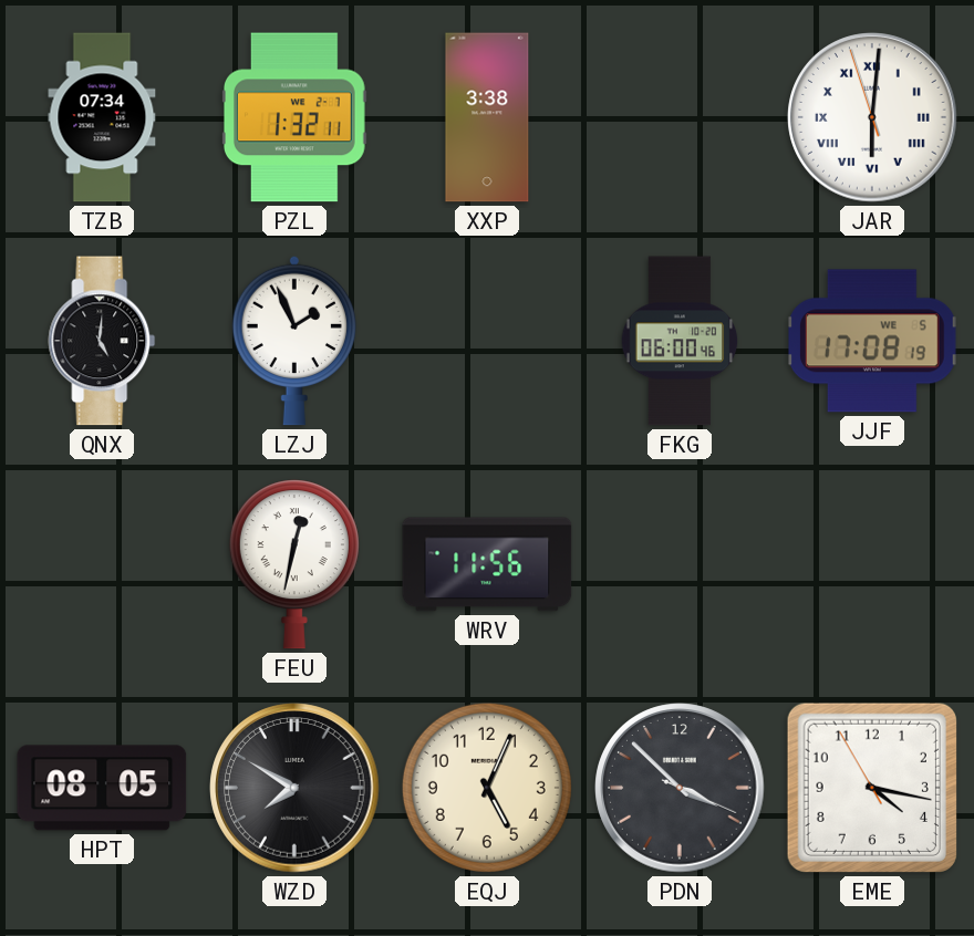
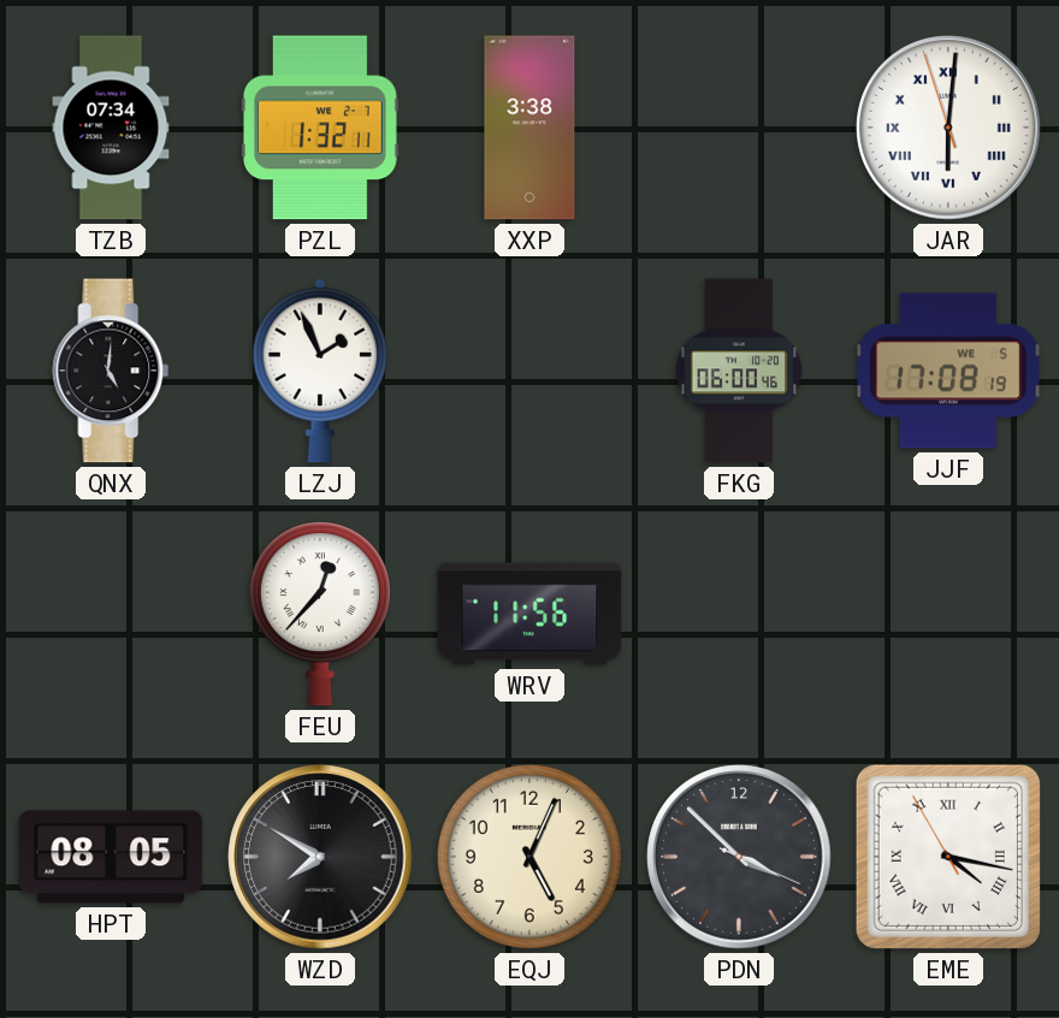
FEU: 12:32 -> 12:37
EME numerals: Arabic -> Roman
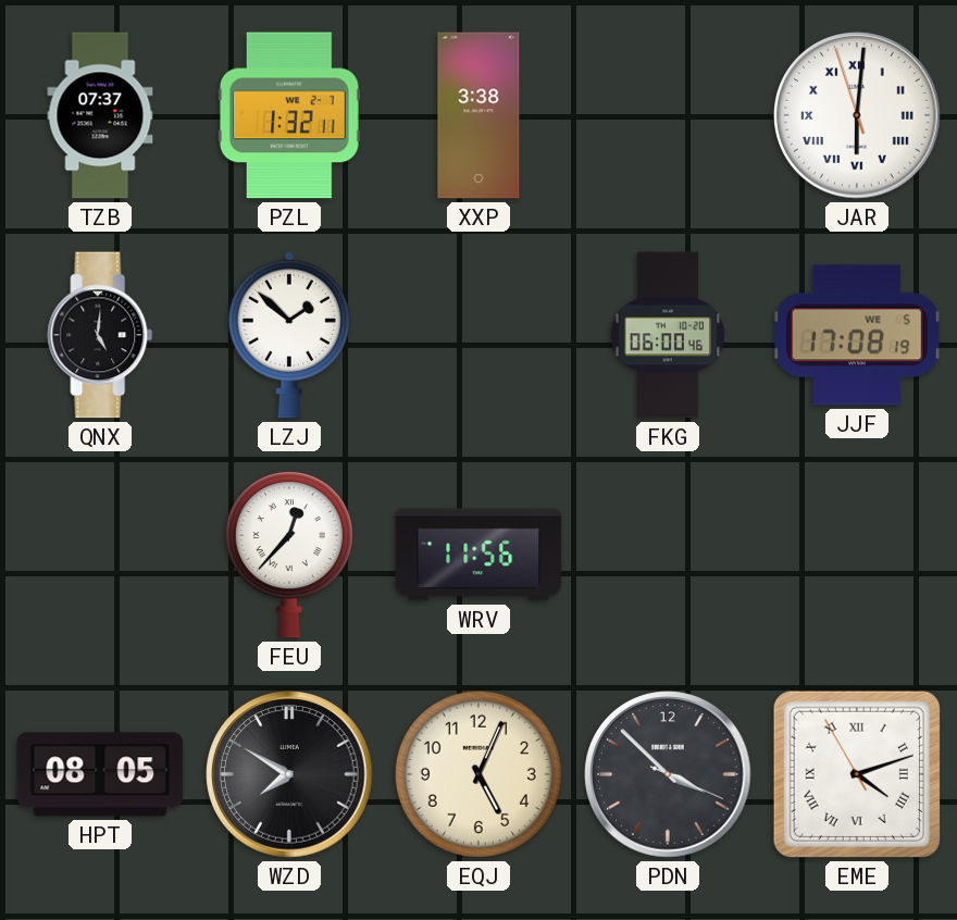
TZB: 07:34 -> 07:37
LZJ: 1:56 -> 1:52
EME: 4:16 -> 4:11
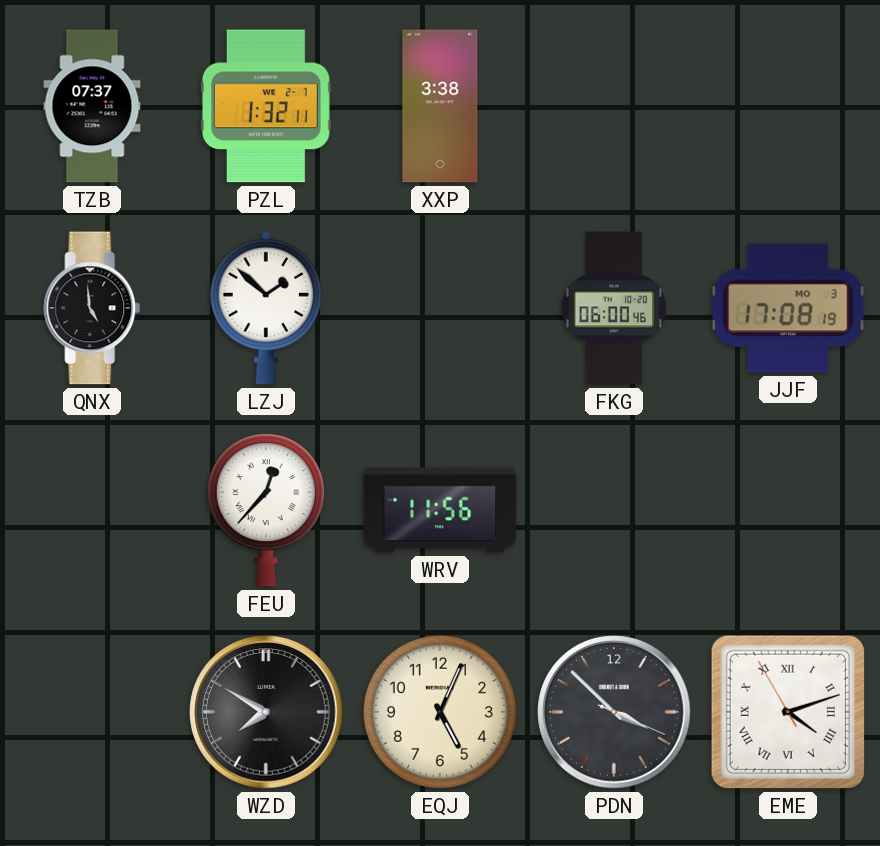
JAR: 6:00 -> none
QNX: 5:01 -> 4:59
JJF date: WE 5 -> MO 3
HPT: 08:05 -> none
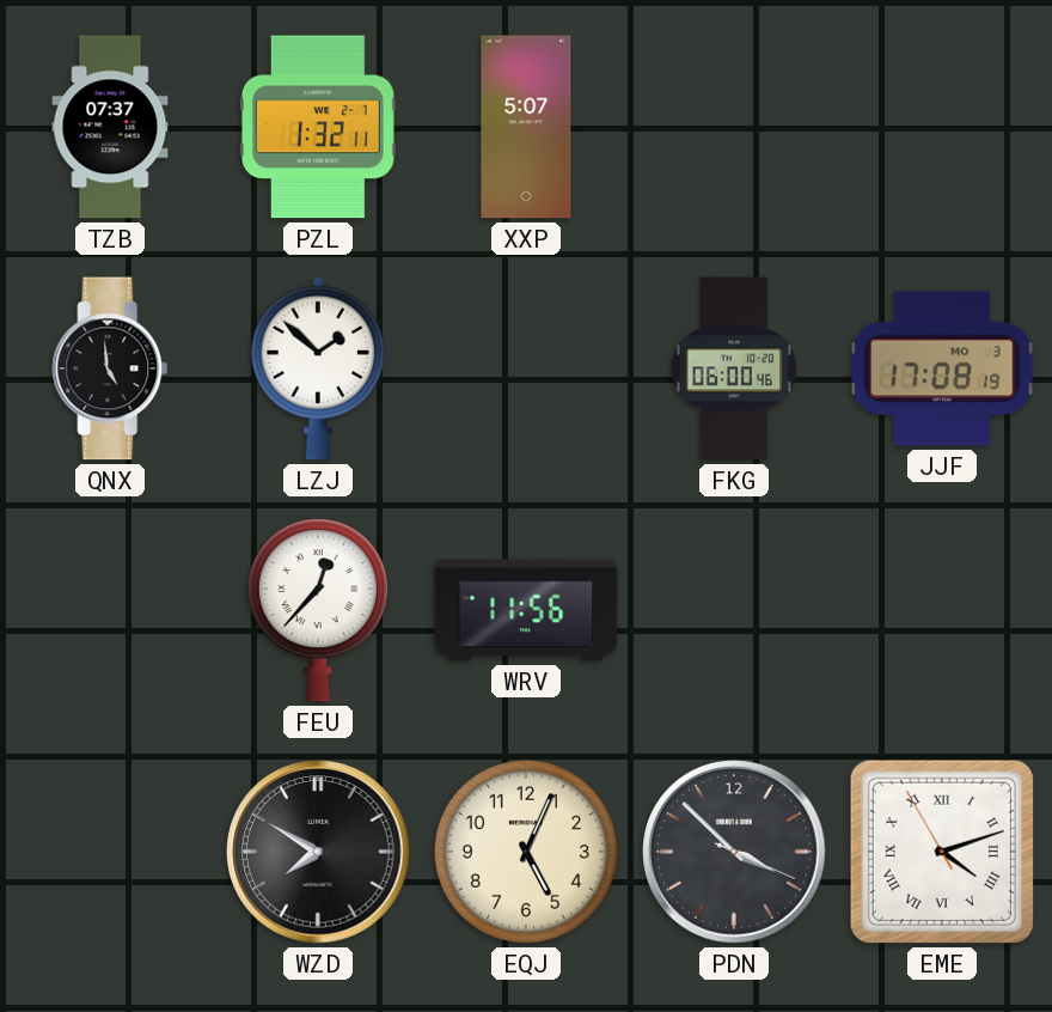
XXP: 3:38 -> 5:07
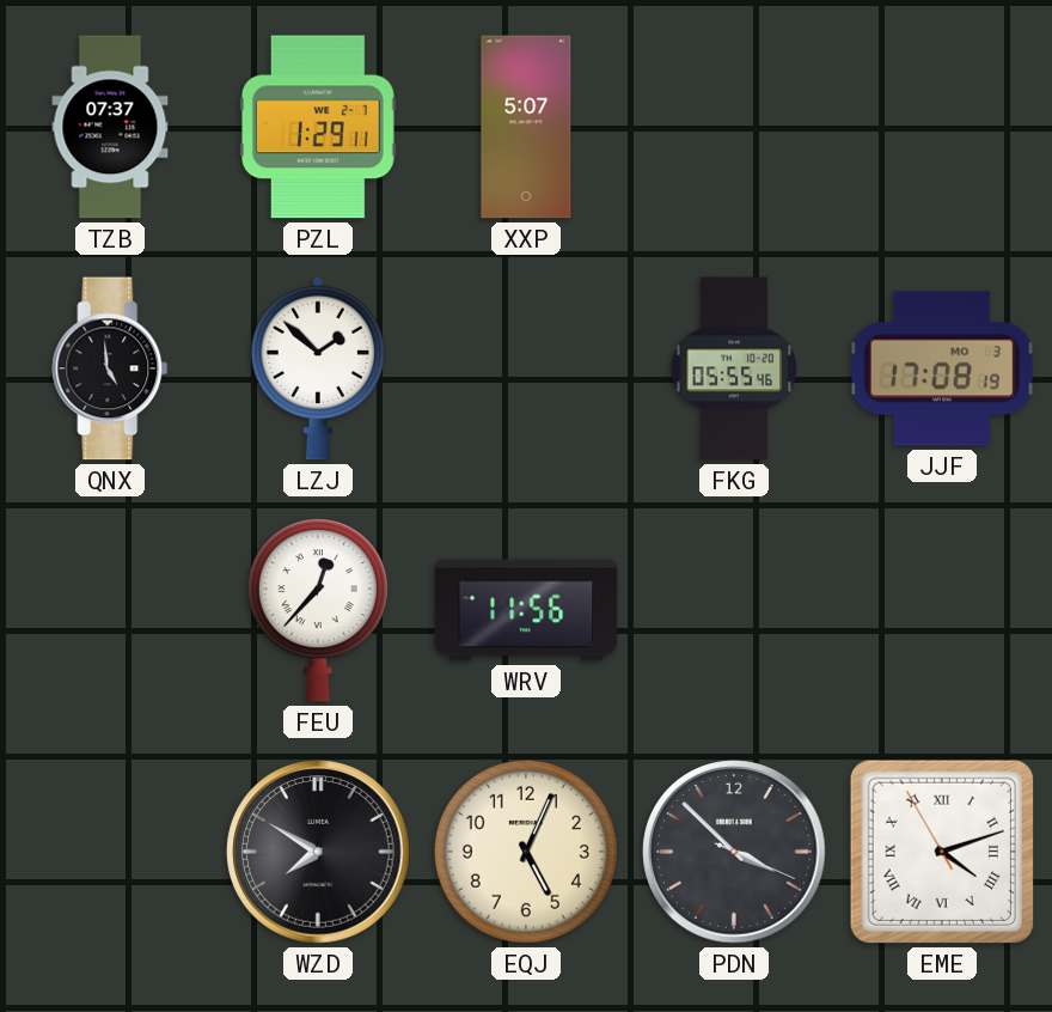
PZL: 1:32 -> 1:29
FKG: 06:00 -> 05:55
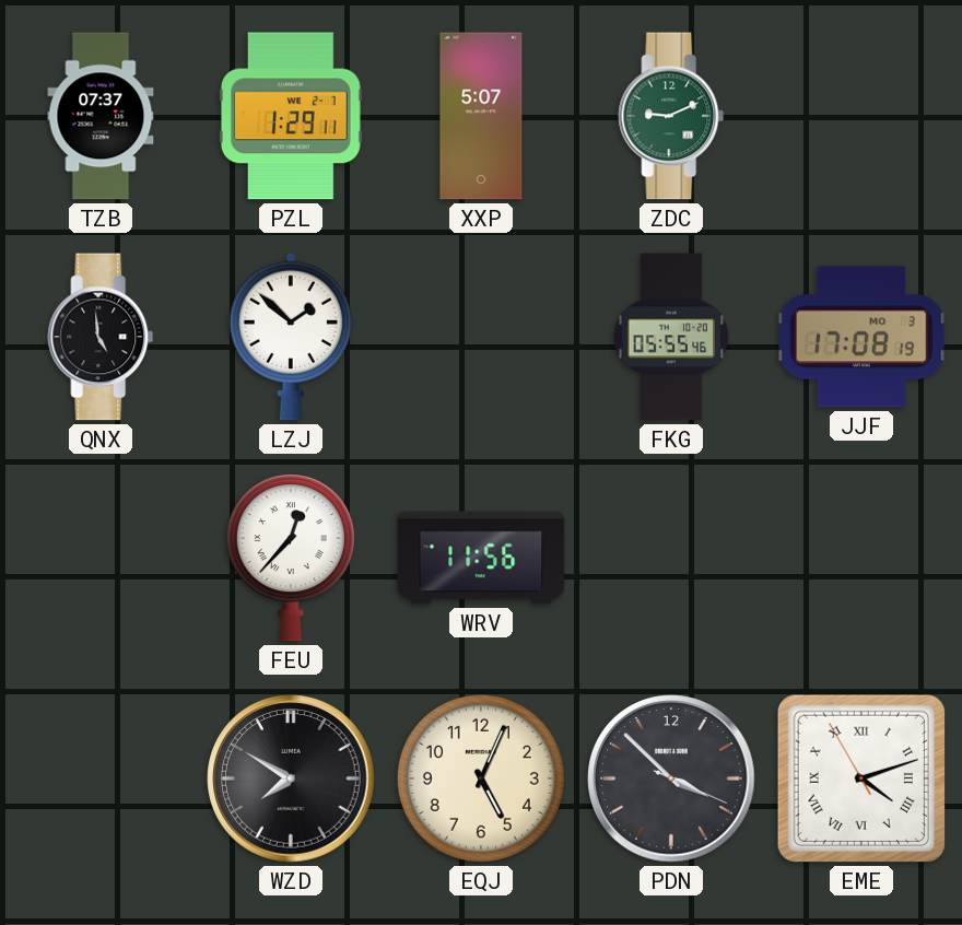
ZDC: none -> 9:11
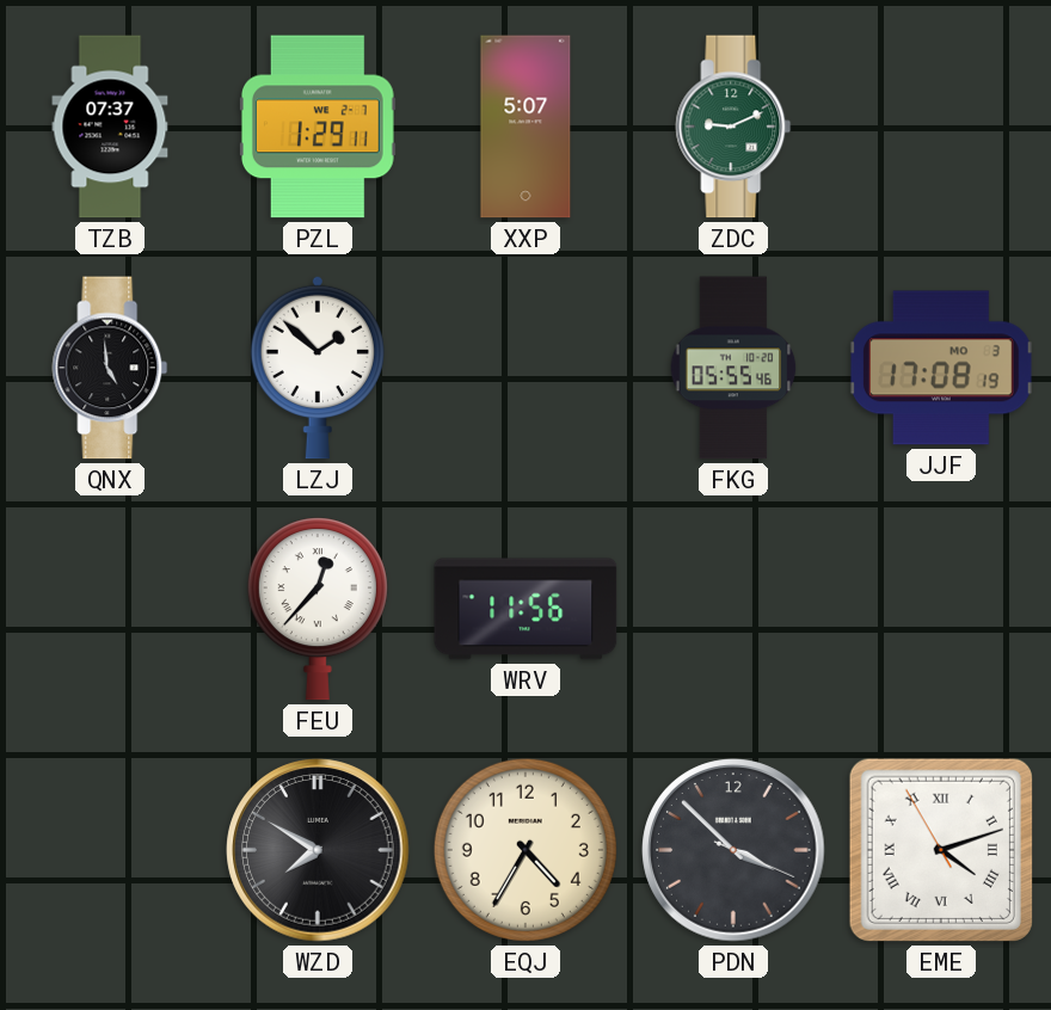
EQJ: 5:04 -> 4:35
